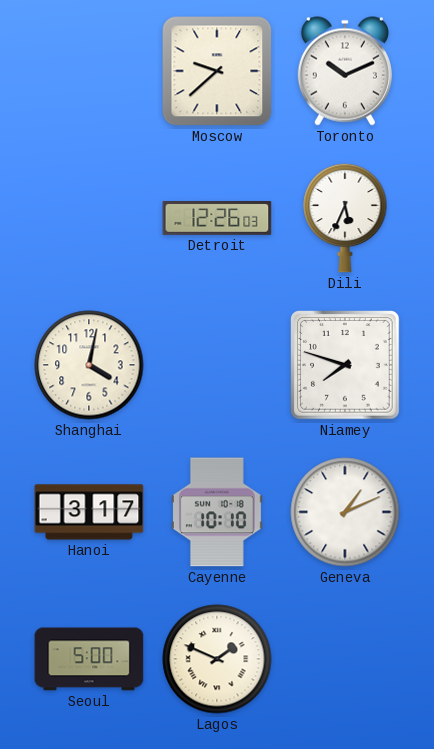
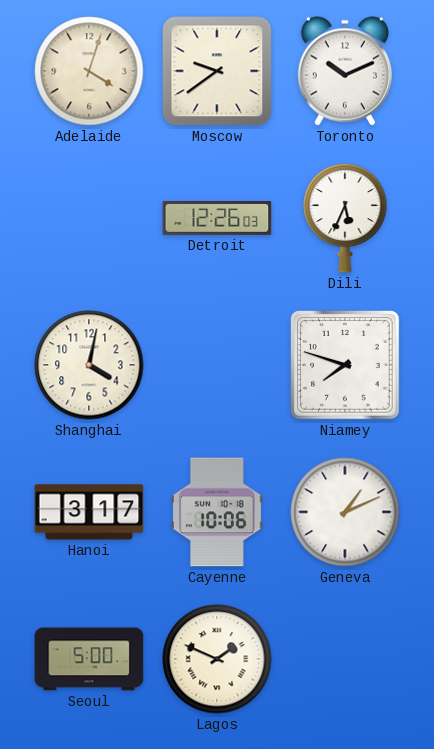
Adelaide: none -> 4:03
Moscow: 9:38 -> 9:39
Cayenne: 10:10 -> 10:06
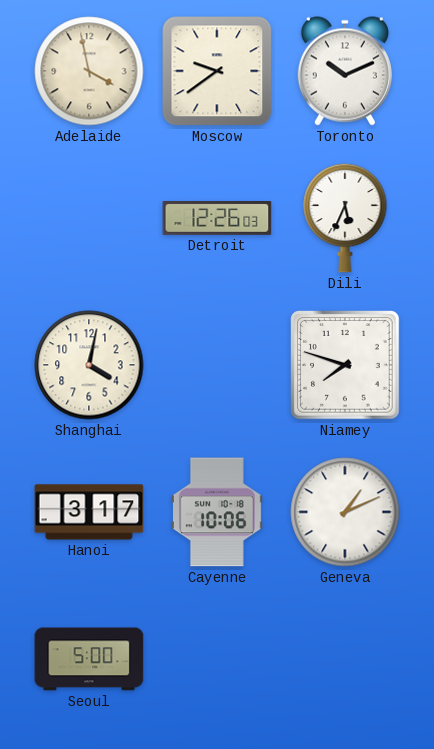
Adelaide: 4:03 -> 3:58
Lagos: 1:49 -> none
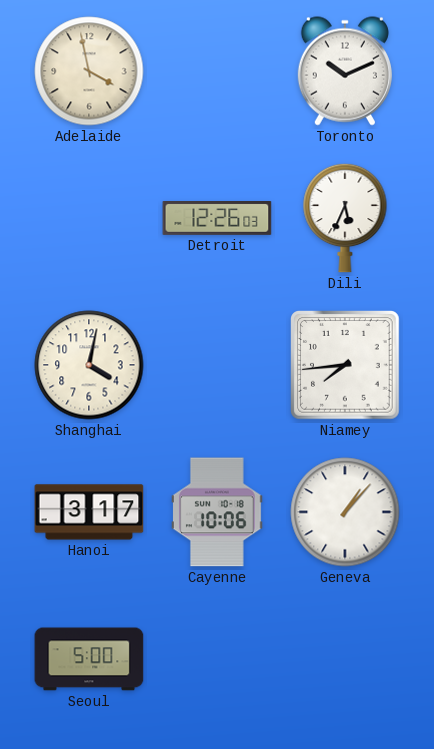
Moscow: 9:39 -> none
Niamey: 7:48 -> 7:44
Geneva: 1:11 -> 1:07
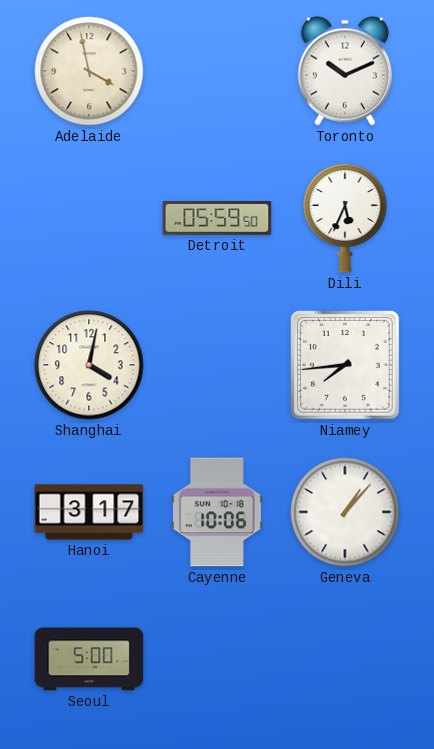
Detroit: 12:26 -> 05:59
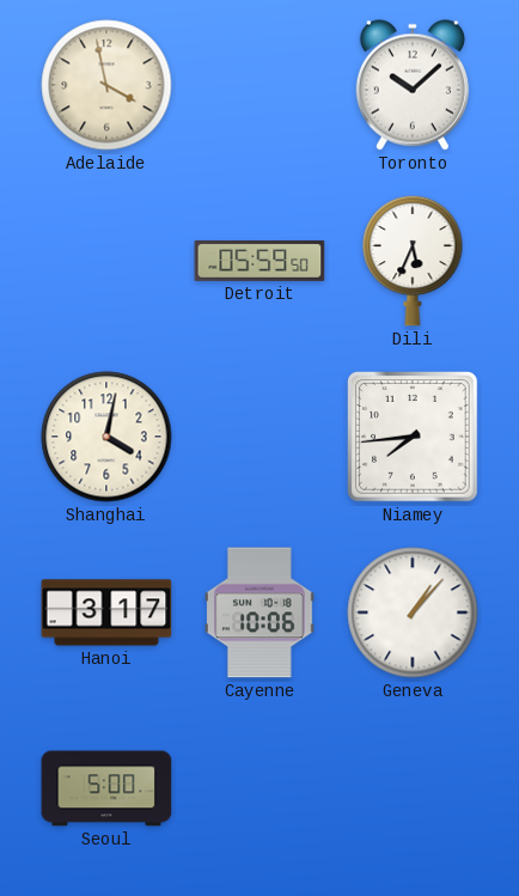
Toronto: 10:11 -> 10:08
